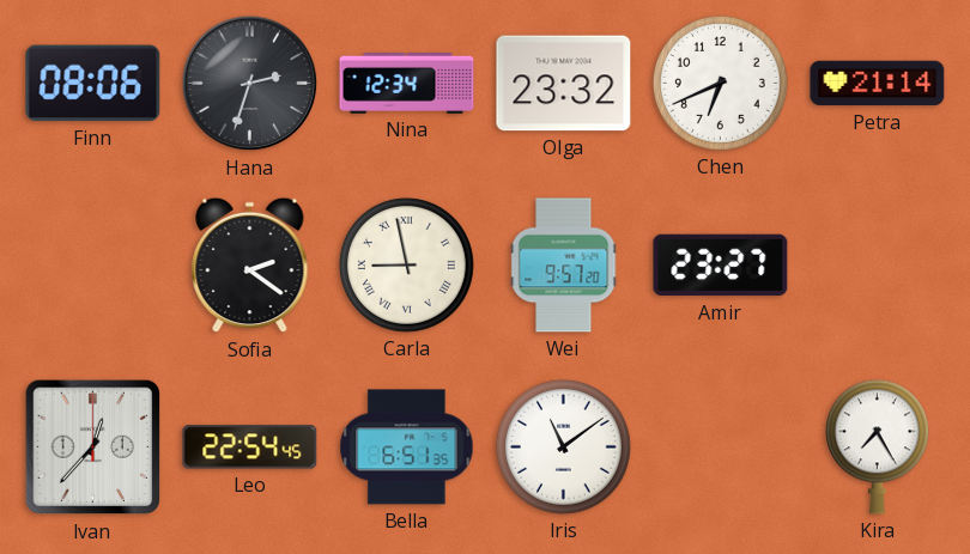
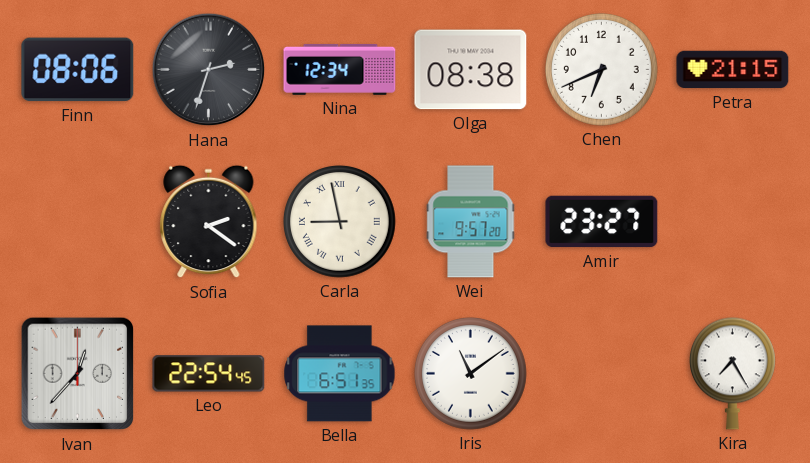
Olga: 23:32 -> 08:38
Petra: 21:14 -> 21:15
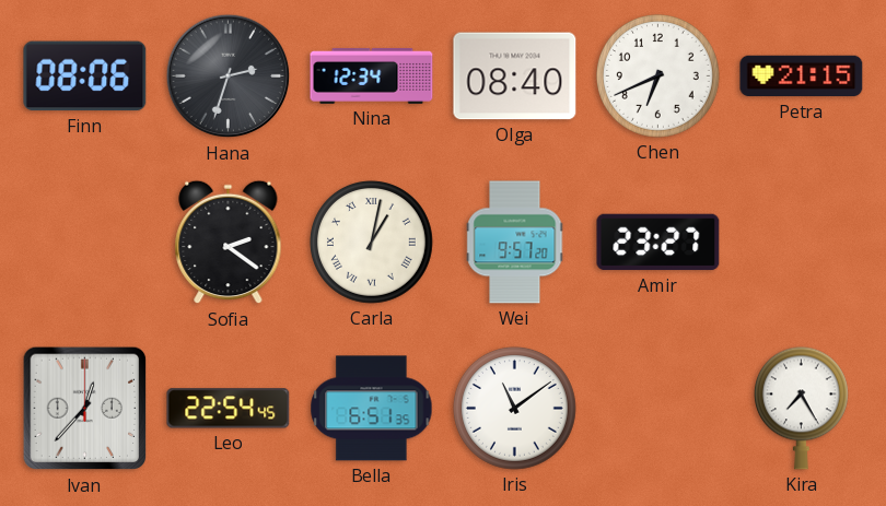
Olga: 08:38 -> 08:40
Carla: 8:58 -> 1:02
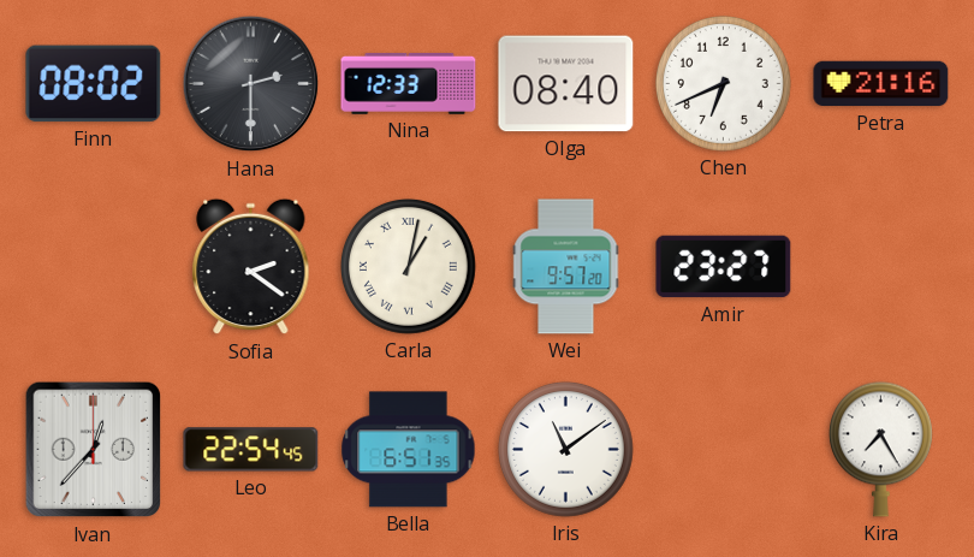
Finn: 08:06 -> 08:02
Hana: 2:33 -> 2:30
Nina: 12:34 -> 12:33
Petra: 21:15 -> 21:16
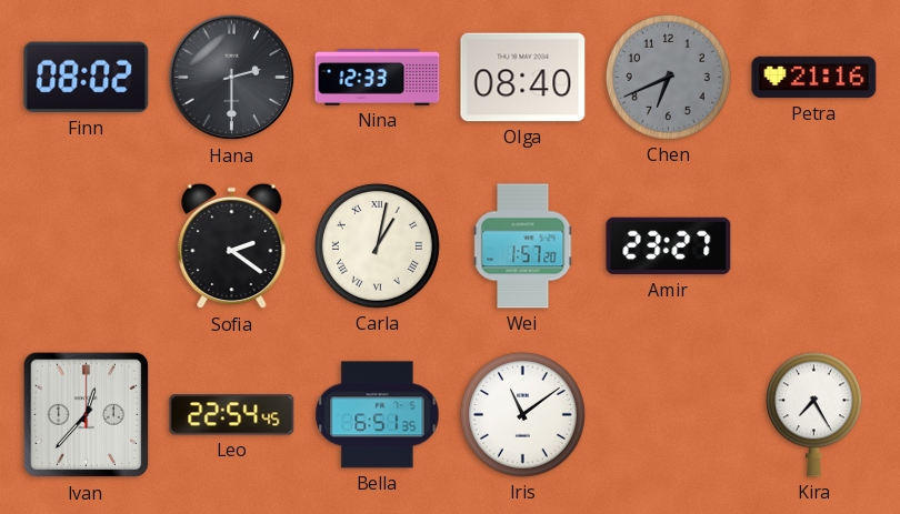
Chen dial: white -> grey
Wei: 9:57 -> 1:57
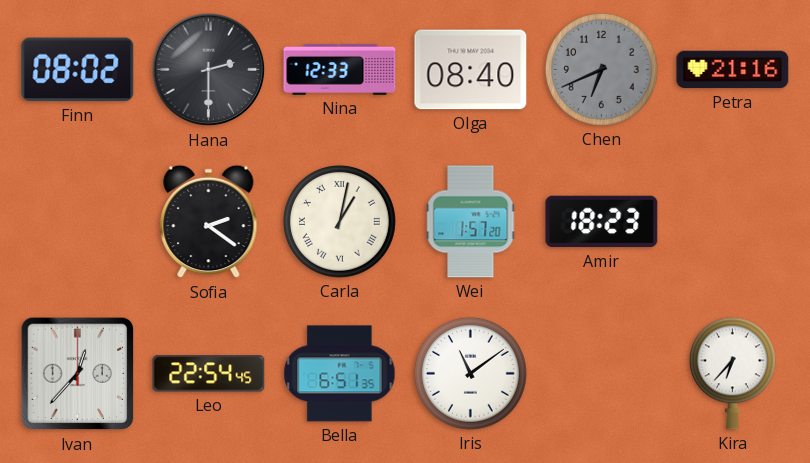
Amir: 23:27 -> 18:23
Kira: 7:25 -> 6:37
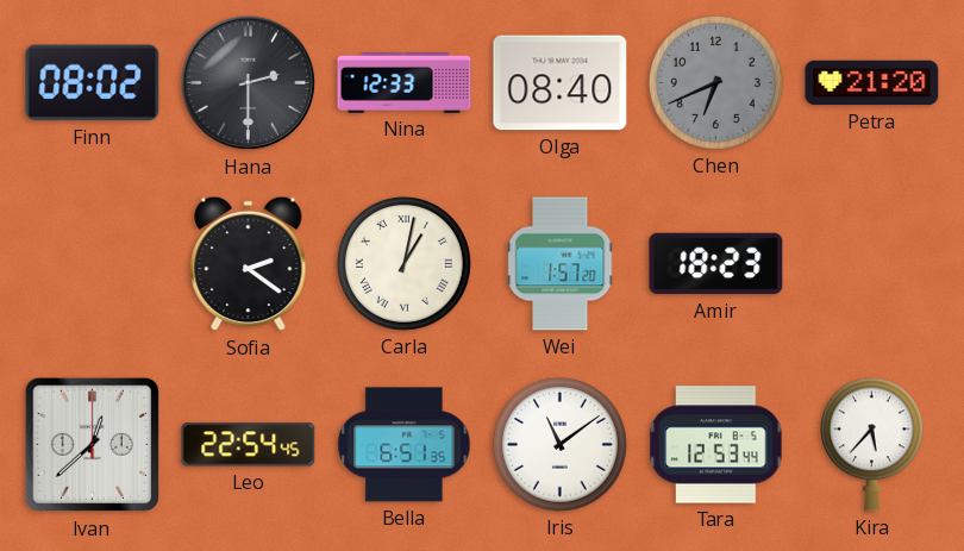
Petra: 21:16 -> 21:20
Ivan: 12:37 -> 12:38
Tara: none -> 12:53
Kira: 6:37 -> 5:37
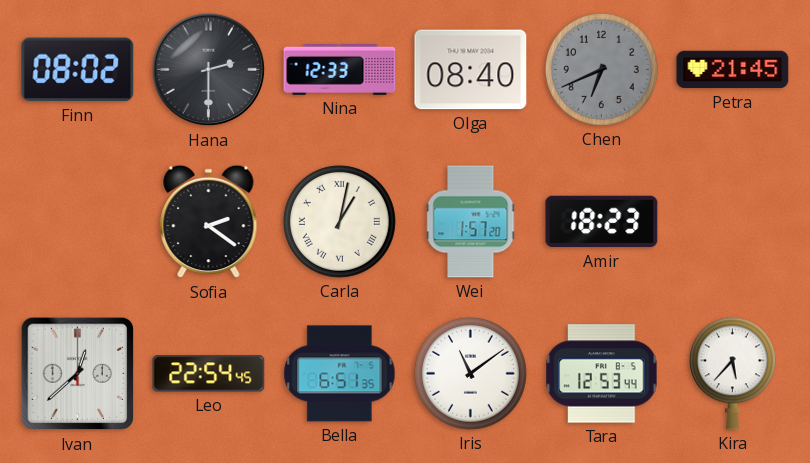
Petra: 21:20 -> 21:45
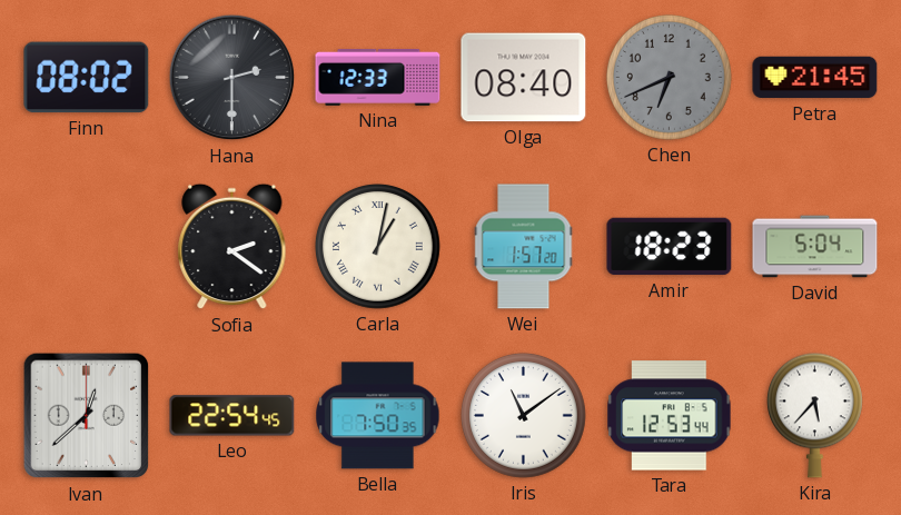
David: none -> 5:04
Bella: 6:51 -> 7:50
